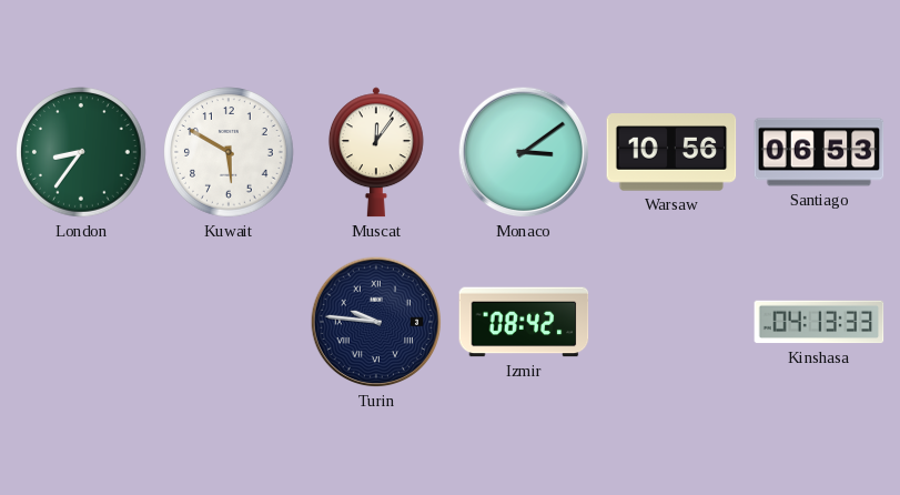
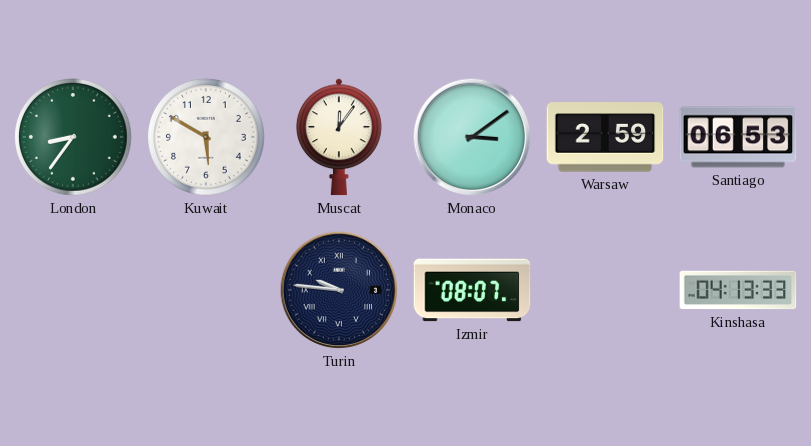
Warsaw: 10:56 -> 2:59
Izmir: 08:42 -> 08:07
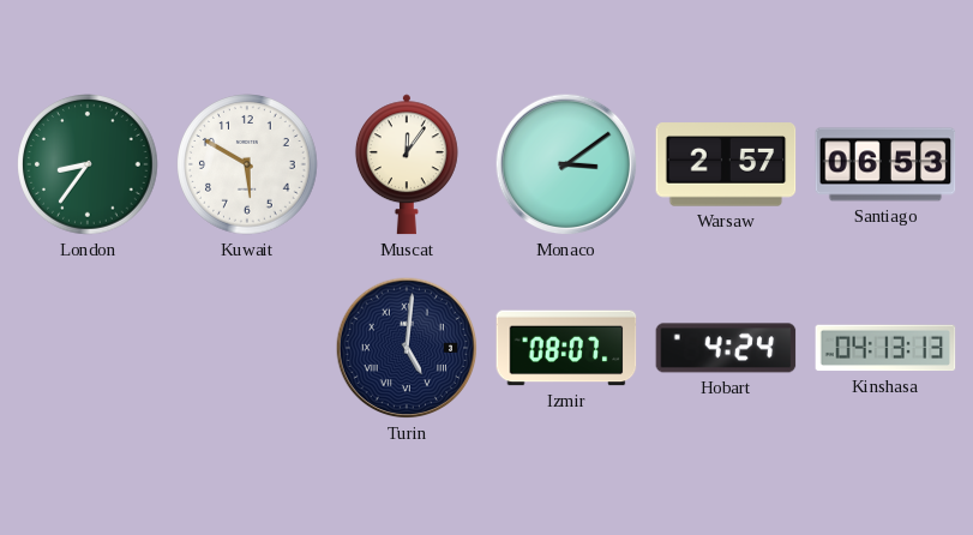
Warsaw: 2:59 -> 2:57
Turin: 9:46 -> 5:01
Hobart: none -> 4:24
Kinshasa: 04:13:33 -> 04:13:13
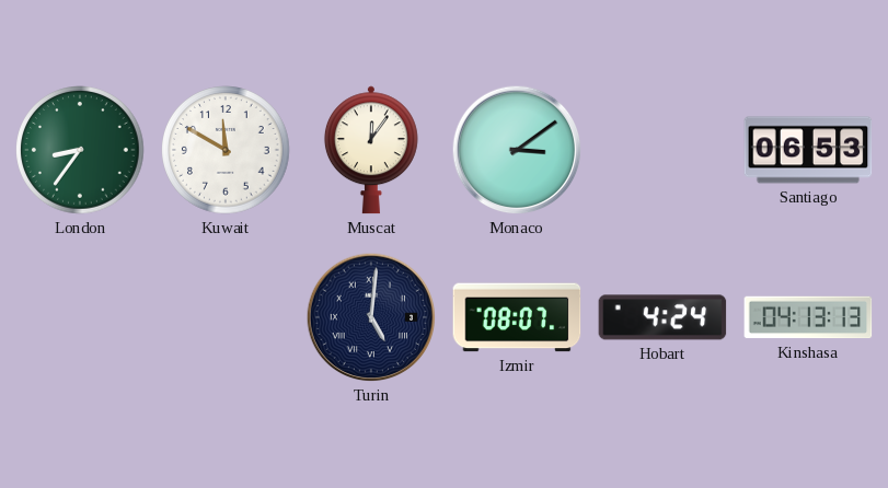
Kuwait: 5:50 -> 11:50
Warsaw: 2:57 -> none
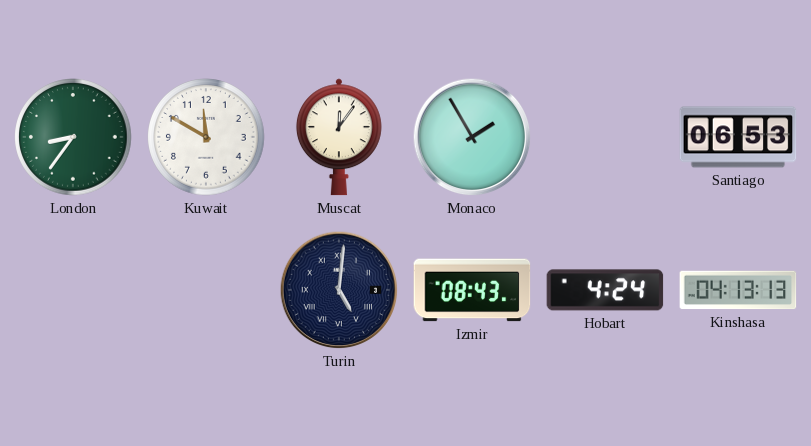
Monaco: 3:09 -> 1:55
Izmir: 08:07 -> 08:43
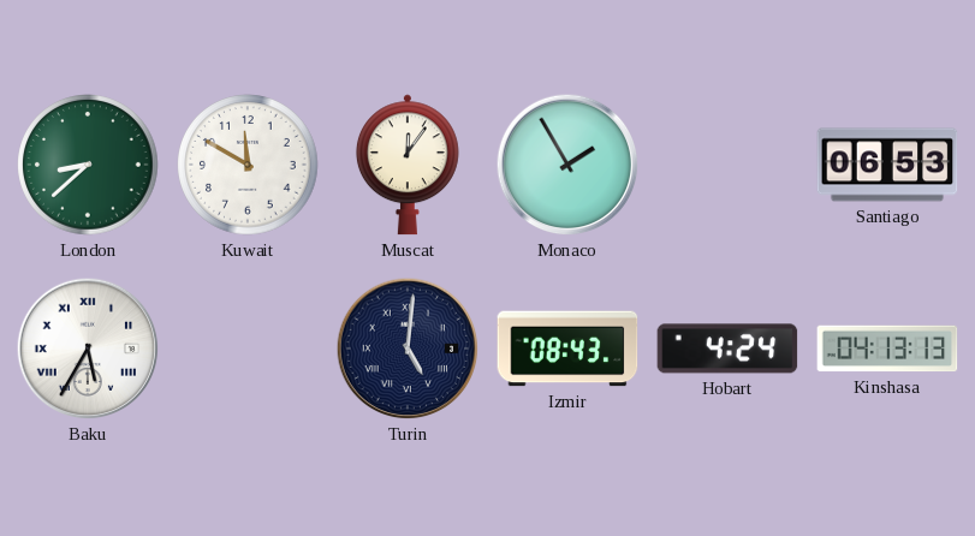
London: 8:36 -> 8:38
Baku: none -> 5:35
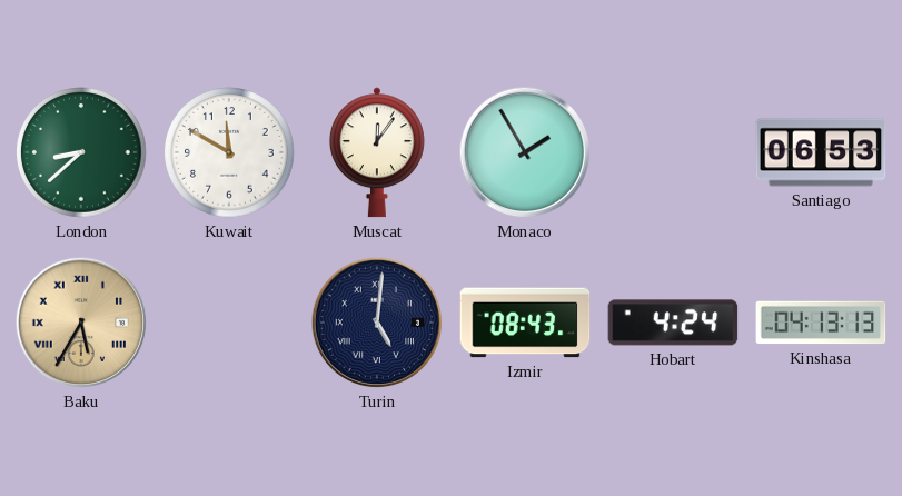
Baku dial: white -> champagne
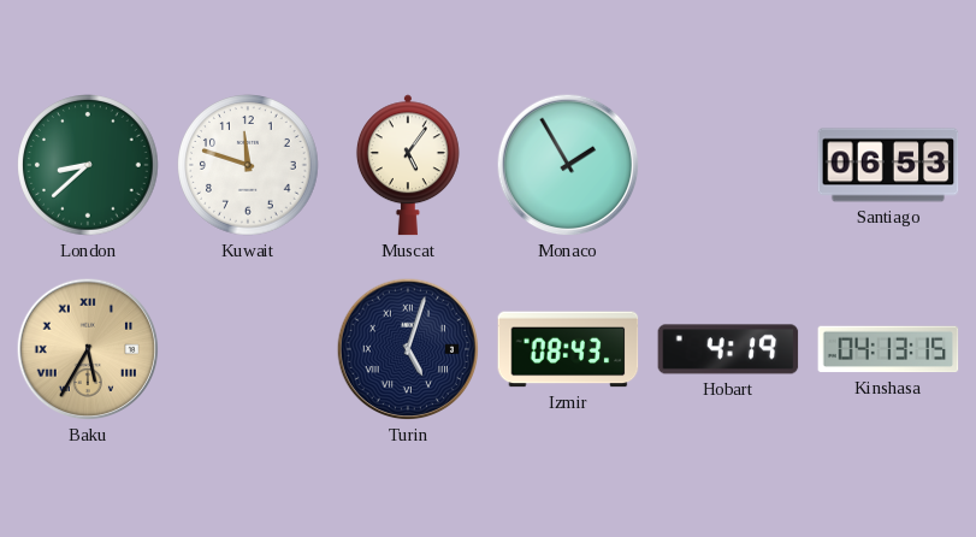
Kuwait: 11:50 -> 11:48
Muscat: 12:06 -> 5:06
Turin: 5:01 -> 5:03
Hobart: 4:24 -> 4:19
Kinshasa: 04:13:13 -> 04:13:15
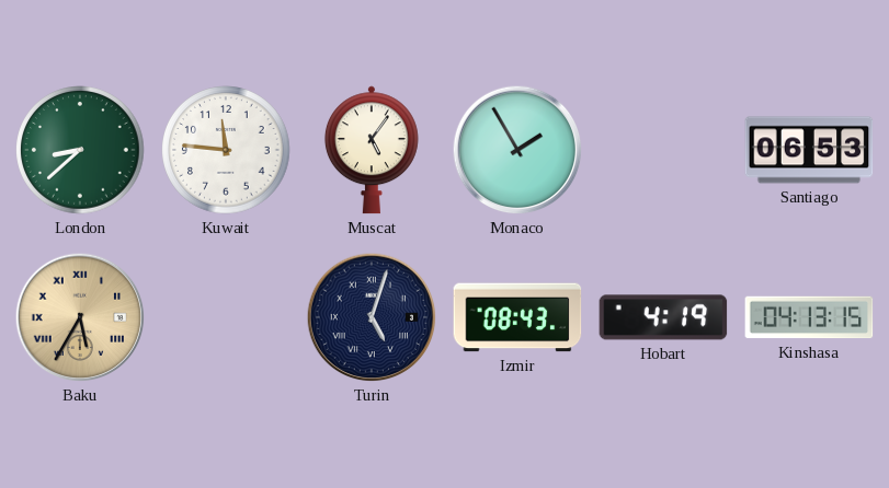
Kuwait: 11:48 -> 11:46
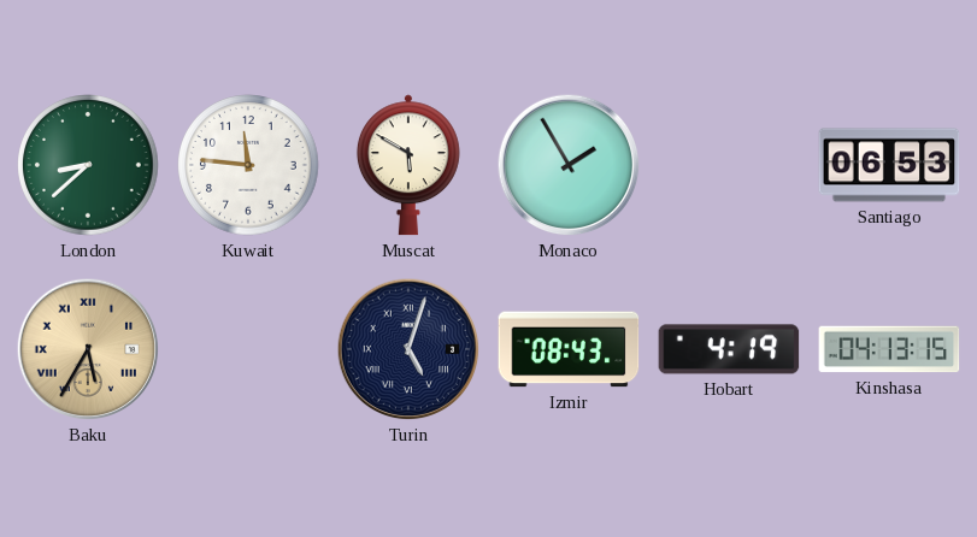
Muscat: 5:06 -> 5:50
